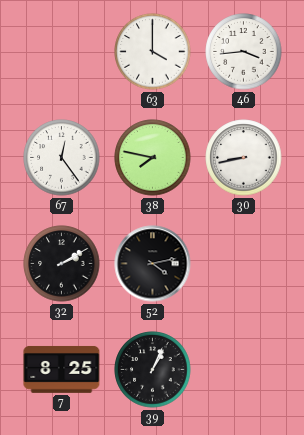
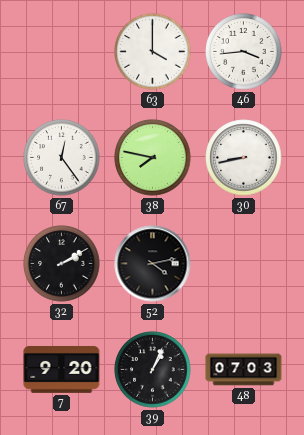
7: 8:25 -> 9:20
48: none -> 07:03
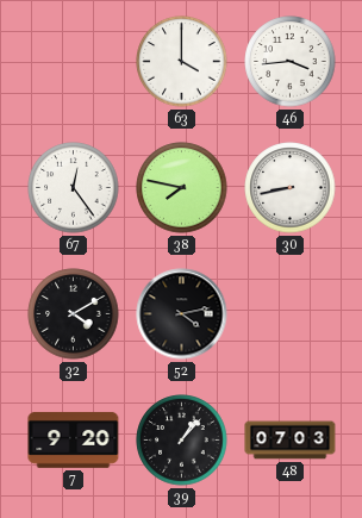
32: 2:10 -> 4:10
39: 1:04 -> 1:07
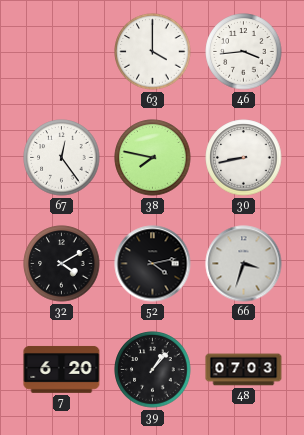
66: none -> 3:33
7: 9:20 -> 6:20
